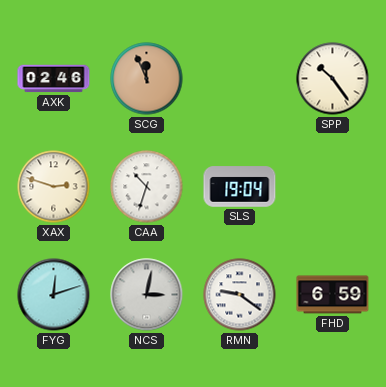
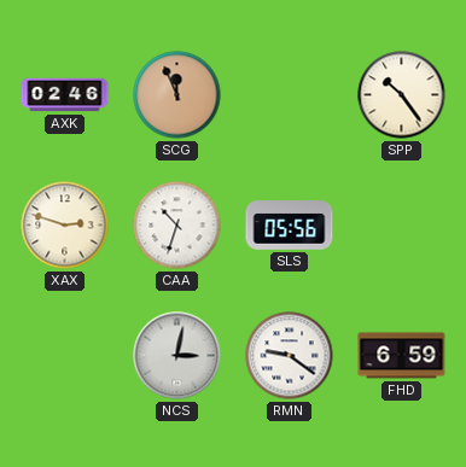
SLS: 19:04 -> 05:56
FYG: 12:12 -> none
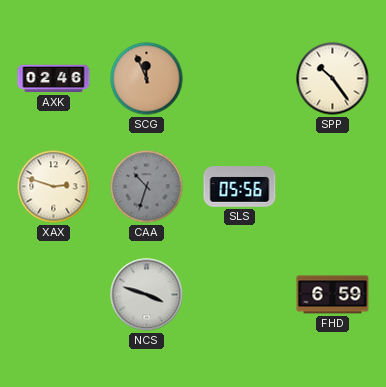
CAA dial: white -> grey
NCS: 3:02 -> 3:48
RMN: 9:21 -> none
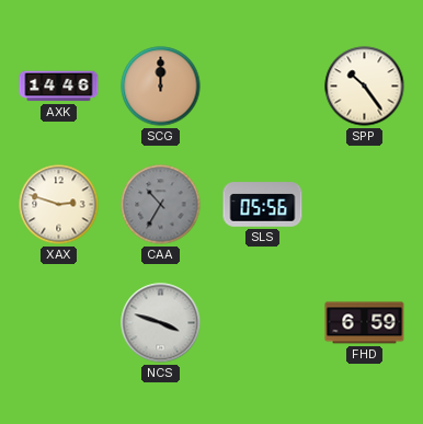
AXK: 02:46 -> 14:46
SCG: 11:56 -> 12:00
CAA: 10:33 -> 10:35
